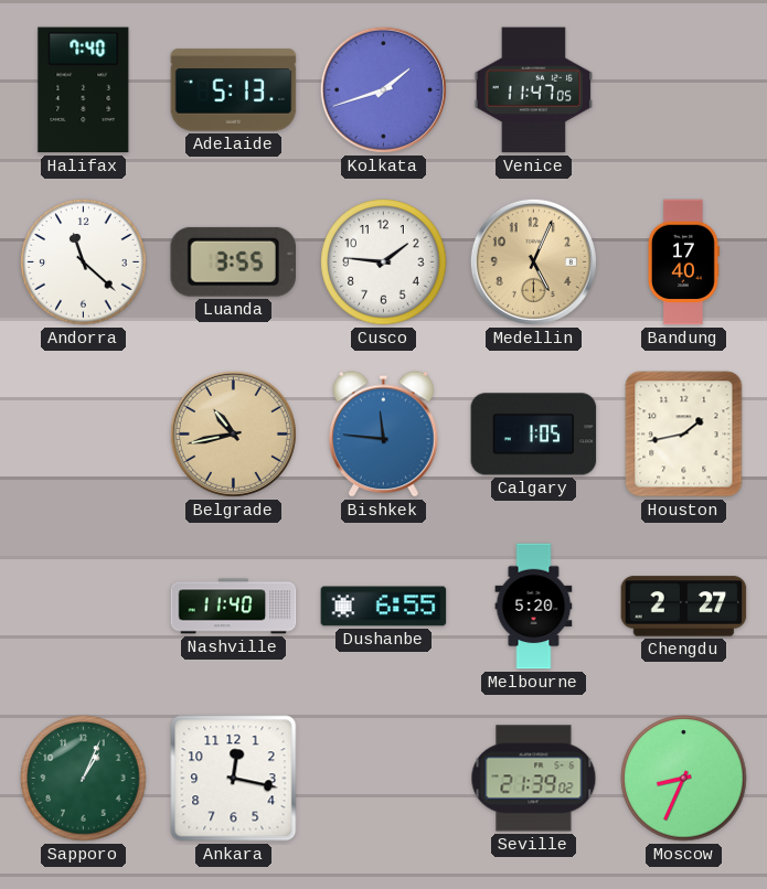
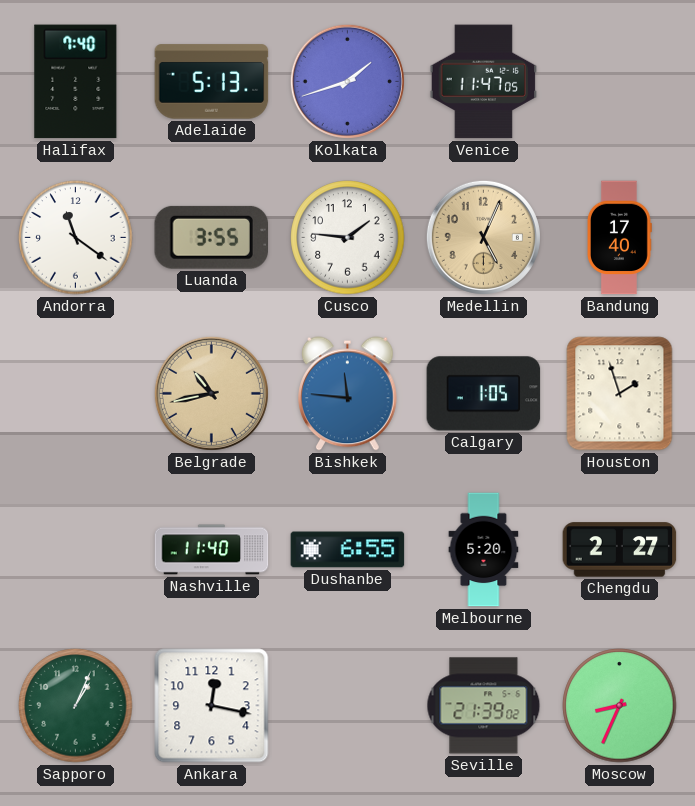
Andorra: 11:22 -> 11:21
Houston: 1:43 -> 1:57
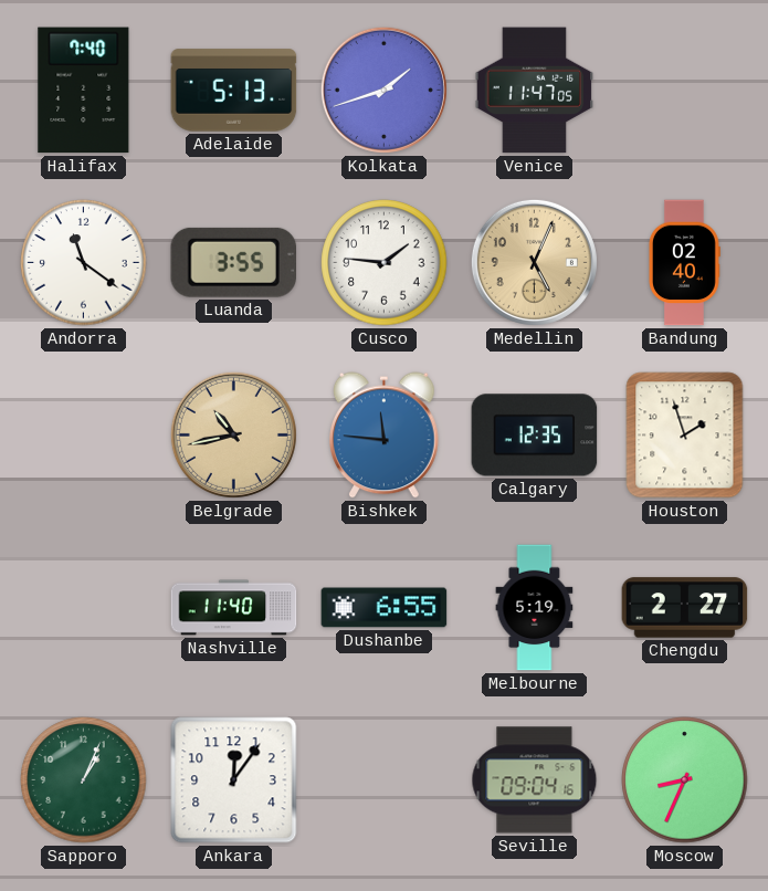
Bandung: 17:40 -> 02:40
Calgary: 1:05 -> 12:35
Melbourne: 5:20 -> 5:19
Ankara: 12:17 -> 12:06
Seville: 21:39 -> 09:04
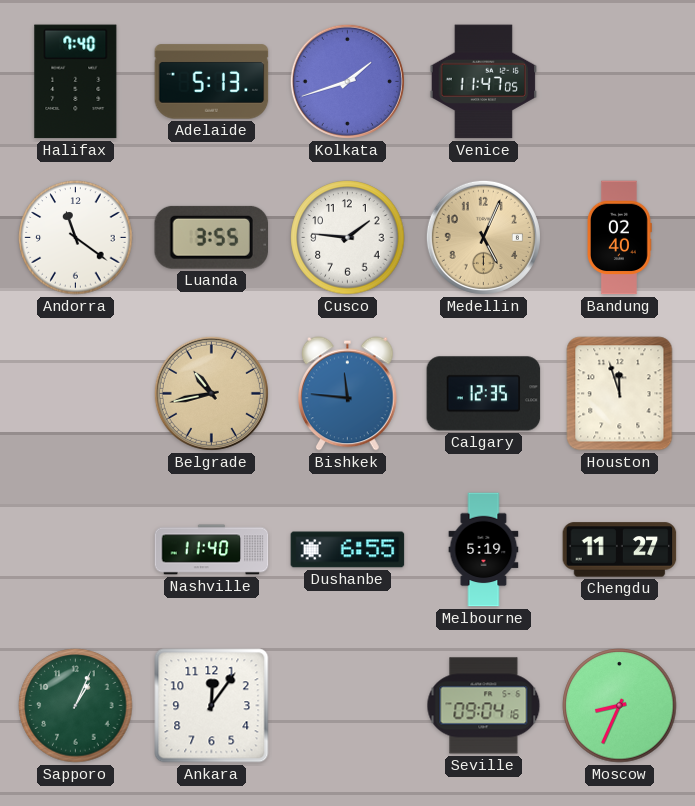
Houston: 1:57 -> 11:57
Chengdu: 2:27 -> 11:27
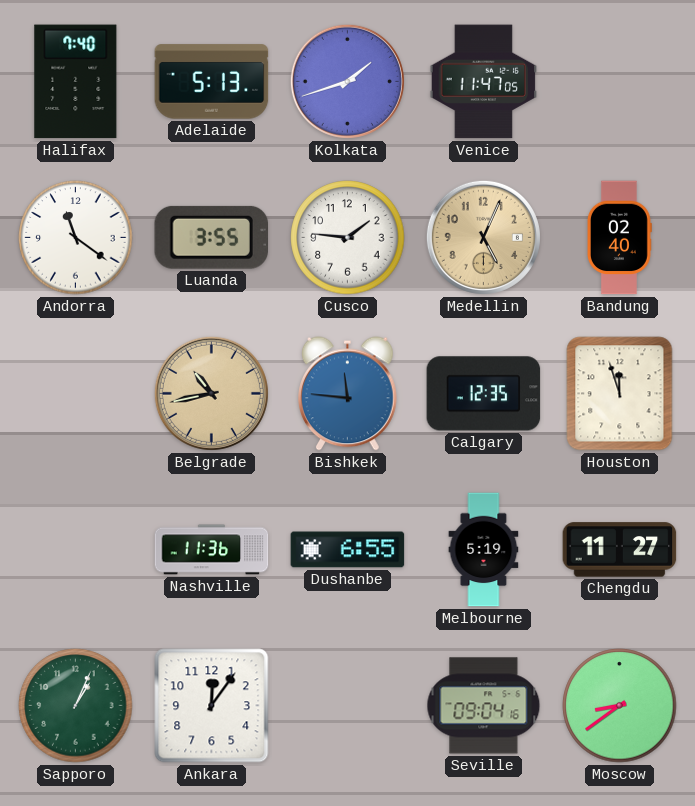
Nashville: 11:40 -> 11:36
Moscow: 8:34 -> 8:39
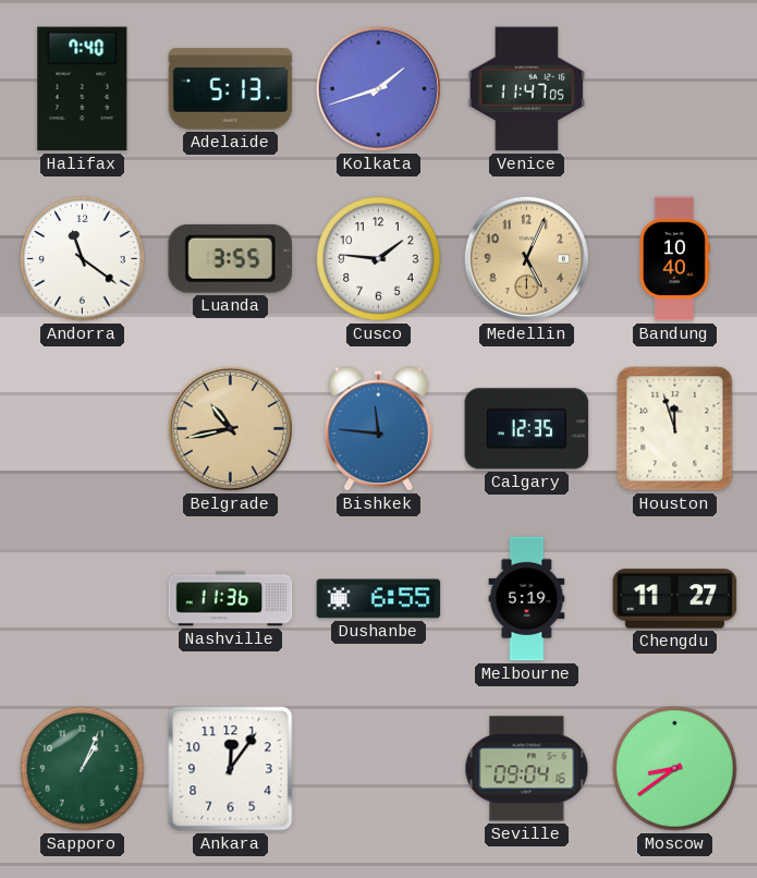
Bandung: 02:40 -> 10:40
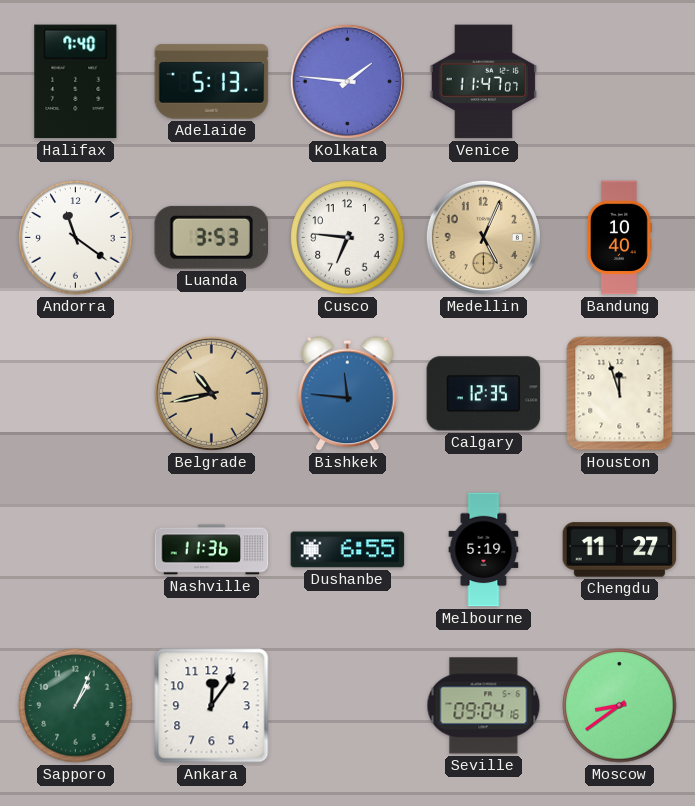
Kolkata: 1:42 -> 1:46
Venice: 11:47:05 -> 11:47:07
Luanda: 3:55 -> 3:53
Cusco: 1:46 -> 6:46
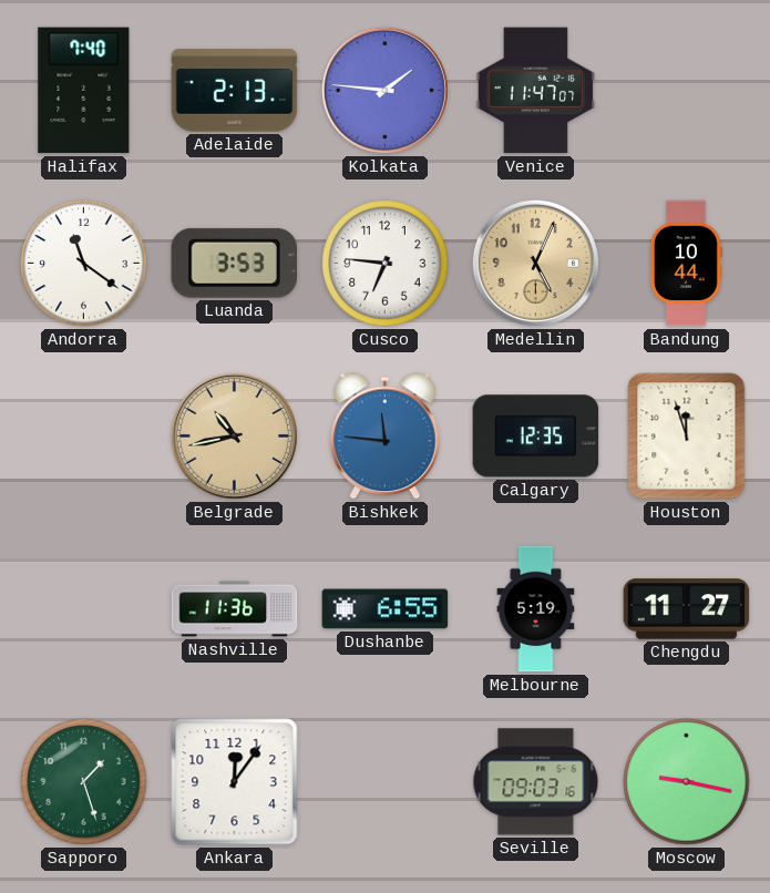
Adelaide: 5:13 -> 2:13
Bandung: 10:40 -> 10:44
Sapporo: 1:04 -> 1:27
Seville: 09:04 -> 09:03
Moscow: 8:39 -> 9:17
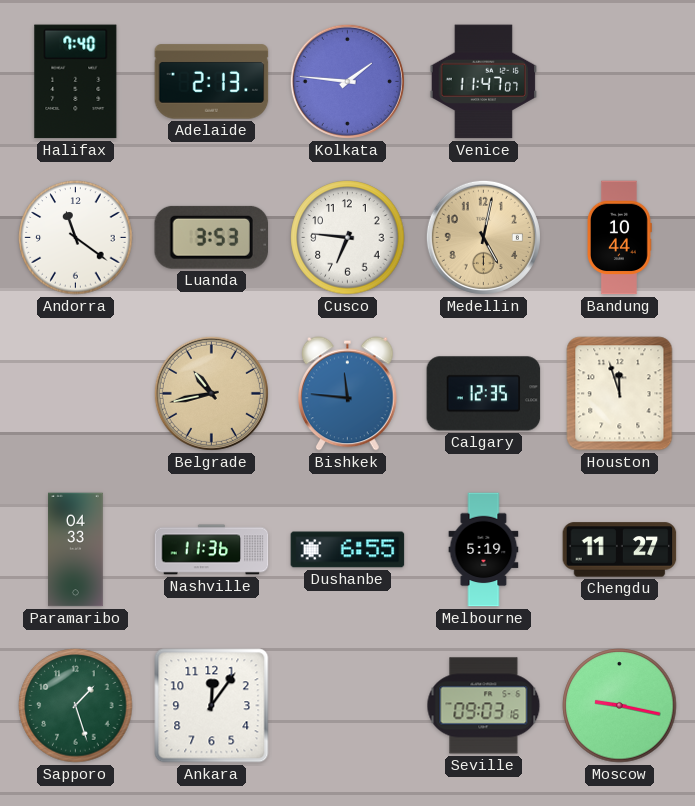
Medellin: 5:04 -> 5:02
Paramaribo: none -> 04:33
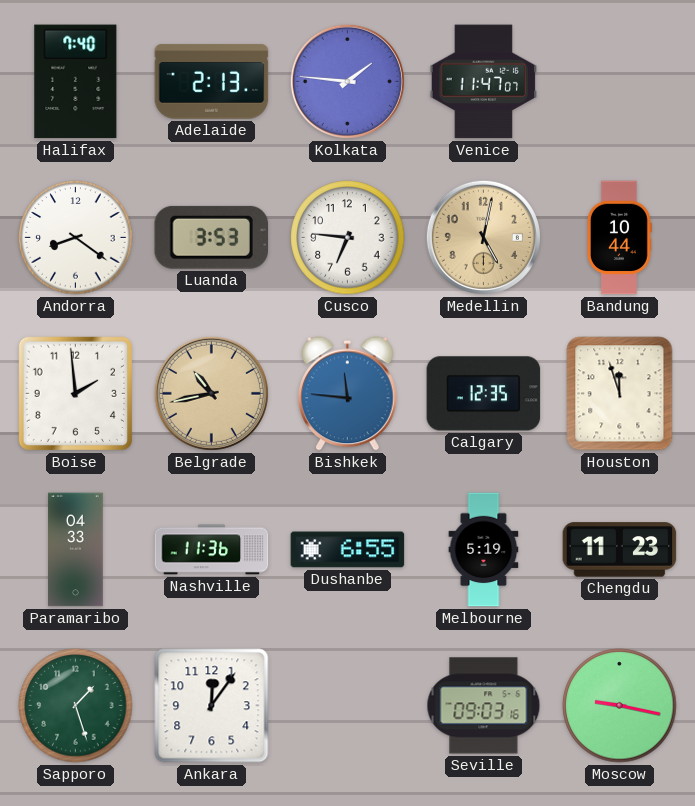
Andorra: 11:21 -> 8:21
Boise: none -> 1:59
Chengdu: 11:27 -> 11:23
